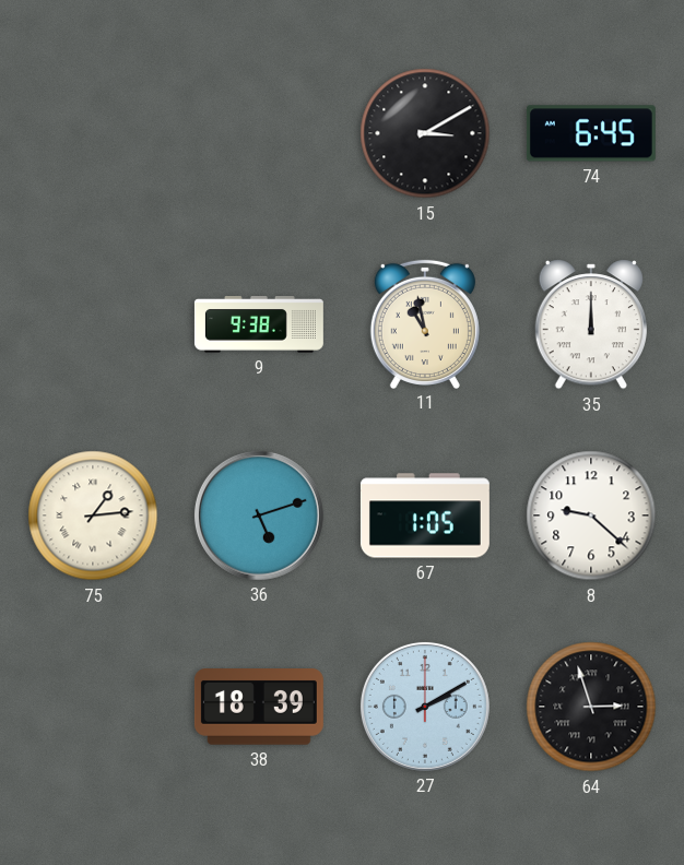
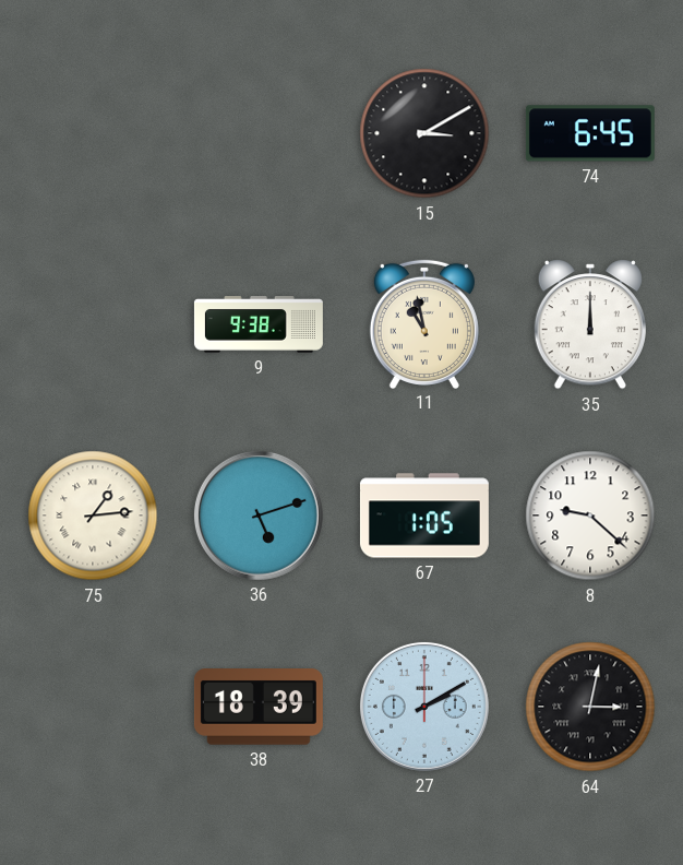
64: 2:57 -> 3:02
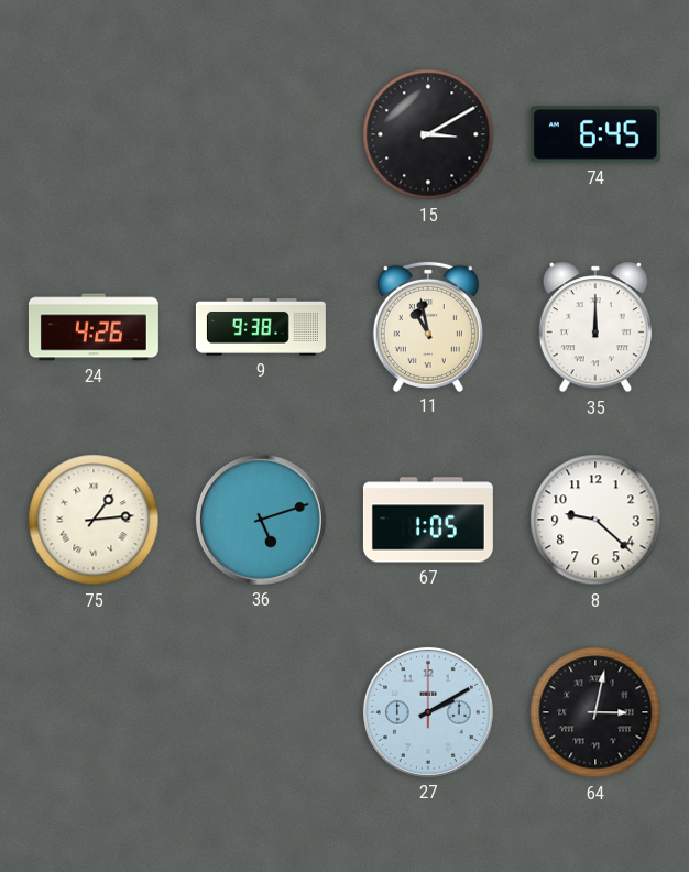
24: none -> 4:26
38: 18:39 -> none
